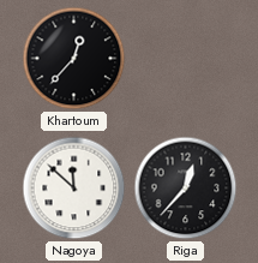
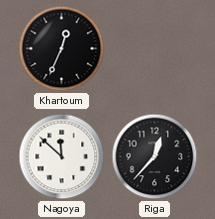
Khartoum: 12:37 -> 12:34
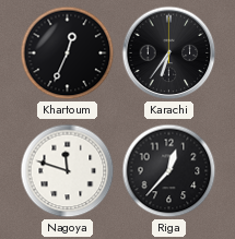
Karachi: none -> 6:36
Nagoya: 11:52 -> 11:48
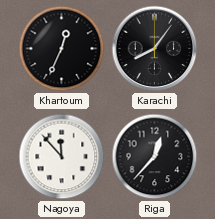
Karachi: 6:36 -> 8:06
Nagoya: 11:48 -> 11:53
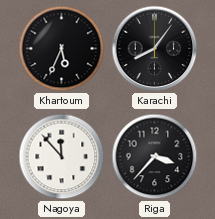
Khartoum: 12:34 -> 5:34
Riga: 12:37 -> 3:37
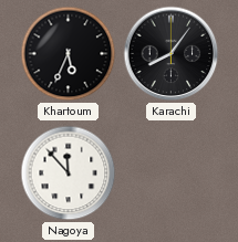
Riga: 3:37 -> none
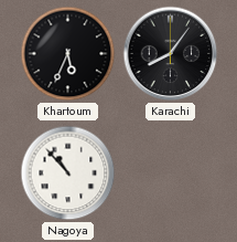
Nagoya: 11:53 -> 10:53
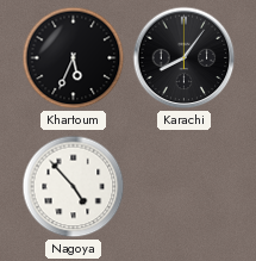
Nagoya: 10:53 -> 4:53
